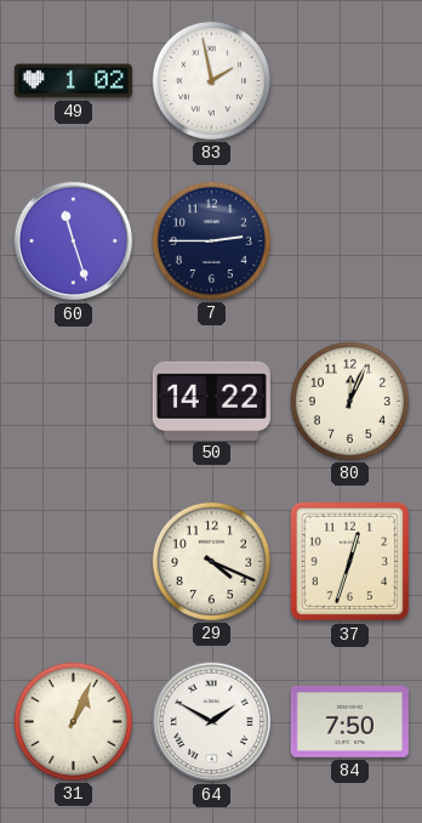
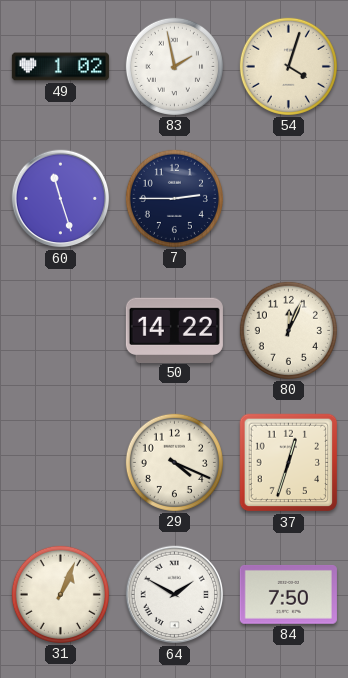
54: none -> 4:03
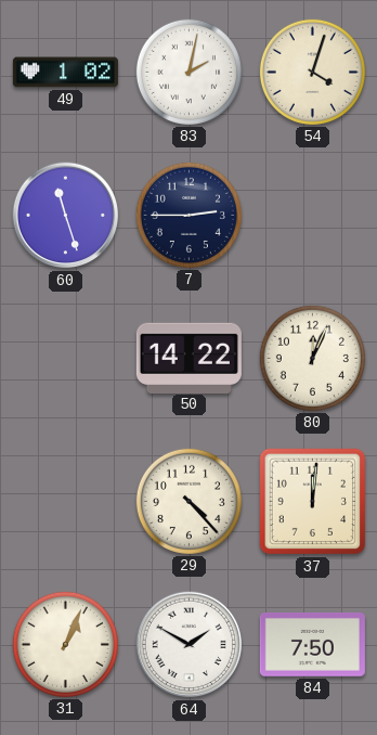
83: 1:58 -> 2:02
29: 4:19 -> 4:23
37: 12:33 -> 12:01
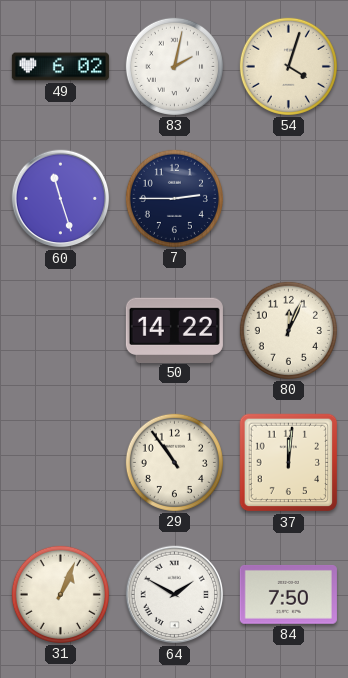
49: 1:02 -> 6:02
29: 4:23 -> 10:54
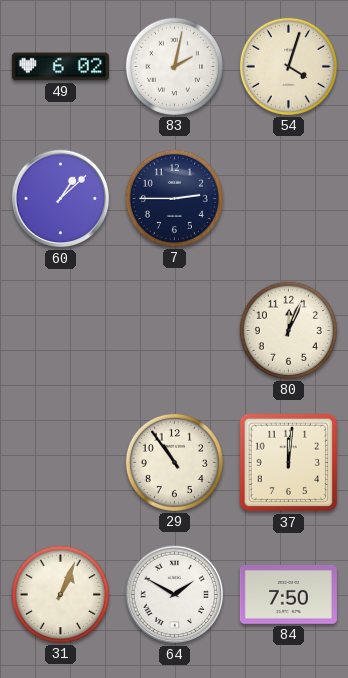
60: 11:27 -> 1:08
50: 14:22 -> none
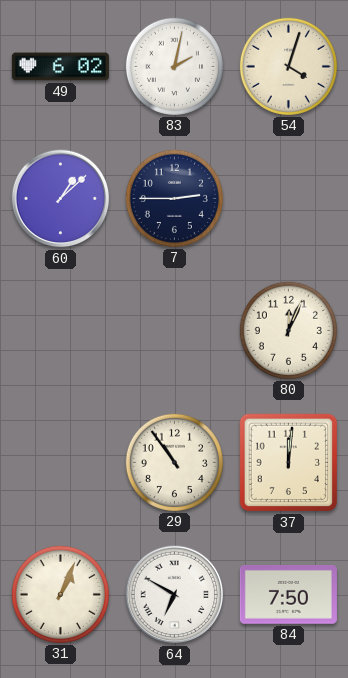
64: 1:50 -> 6:50
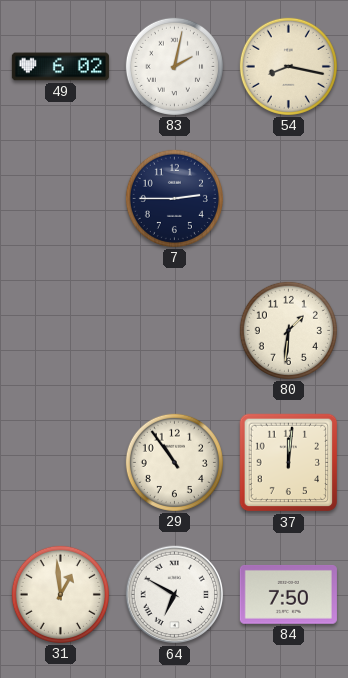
54: 4:03 -> 8:17
60: 1:08 -> none
80: 12:04 -> 1:31
31: 1:04 -> 12:59
